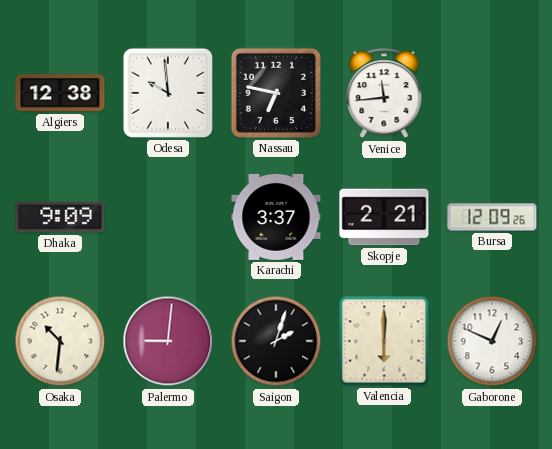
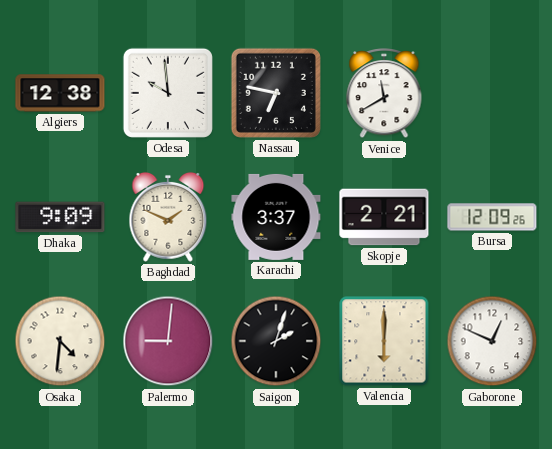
Venice: 11:44 -> 11:40
Baghdad: none -> 1:49
Osaka: 10:31 -> 4:31
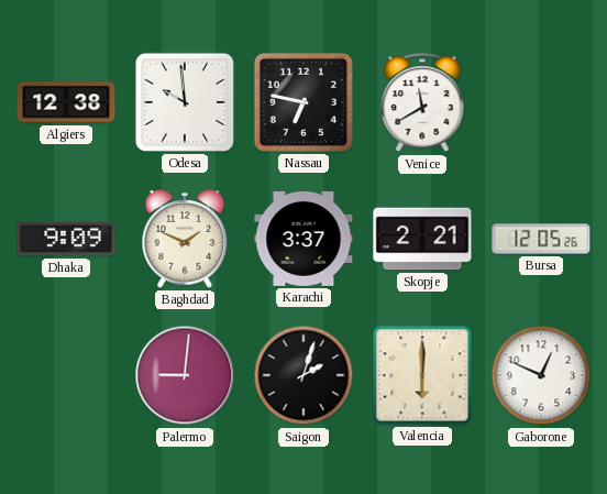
Bursa: 12:09 -> 12:05
Osaka: 4:31 -> none
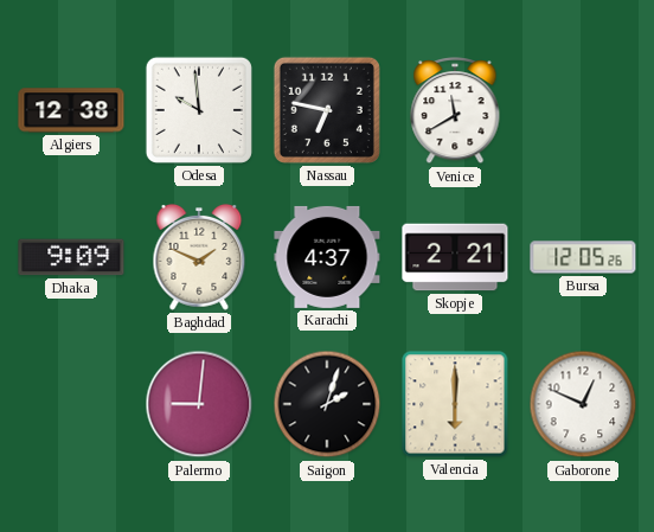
Karachi: 3:37 -> 4:37
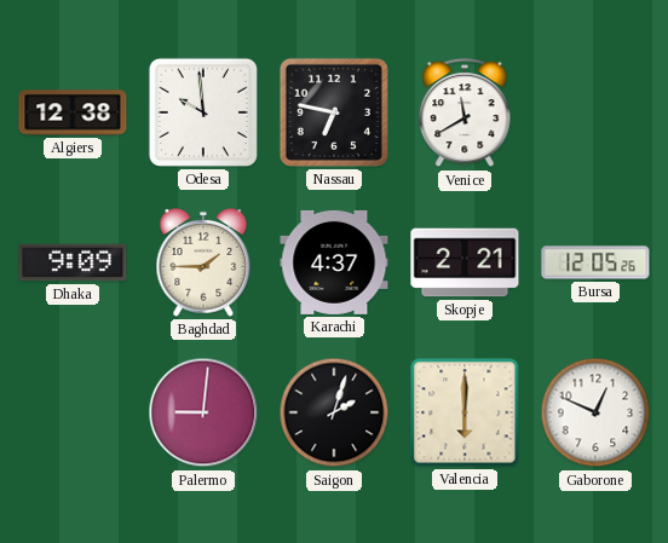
Baghdad: 1:49 -> 1:45
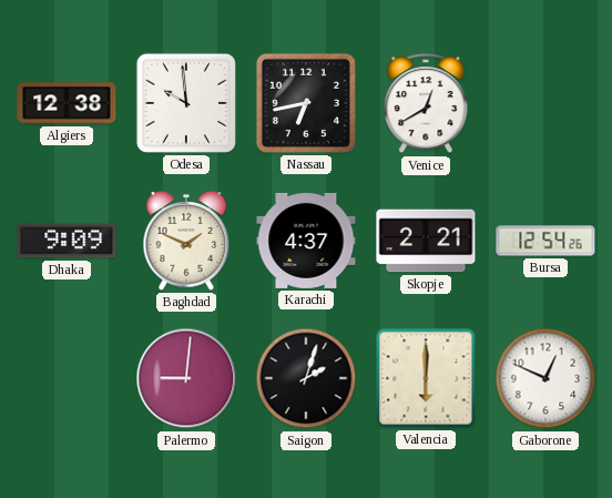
Nassau: 6:47 -> 6:43
Venice: 11:40 -> 12:40
Baghdad: 1:45 -> 1:49
Bursa: 12:05 -> 12:54
